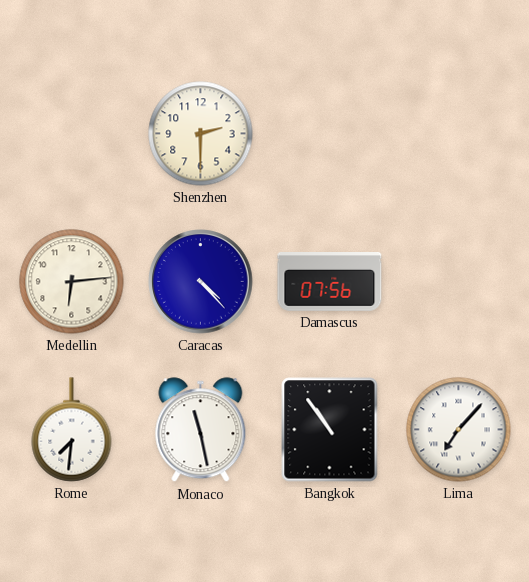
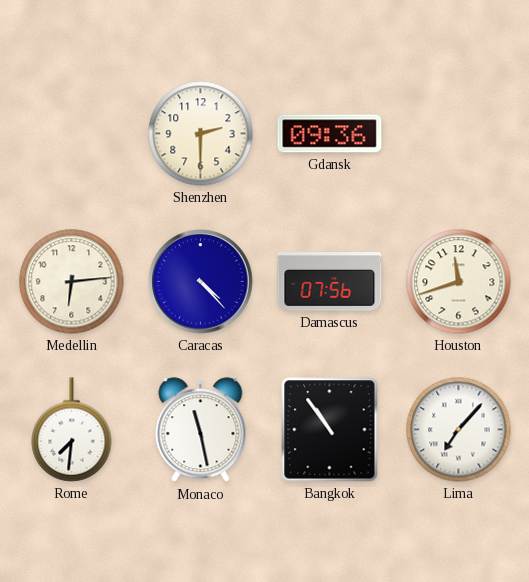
Gdansk: none -> 09:36
Houston: none -> 11:42
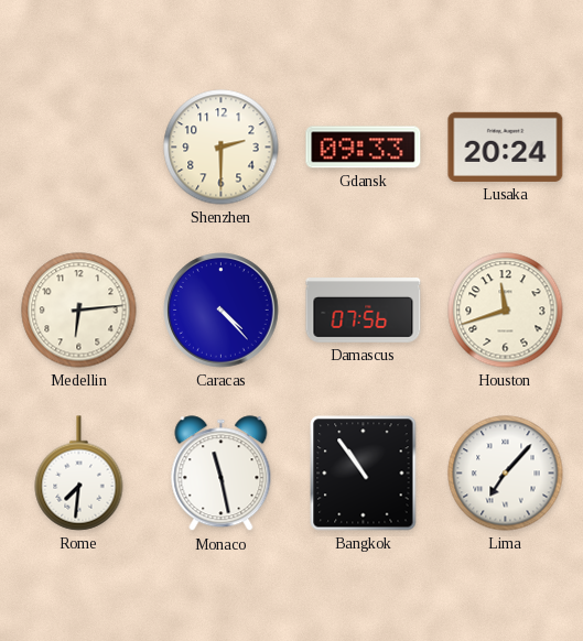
Gdansk: 09:36 -> 09:33
Lusaka: none -> 20:24
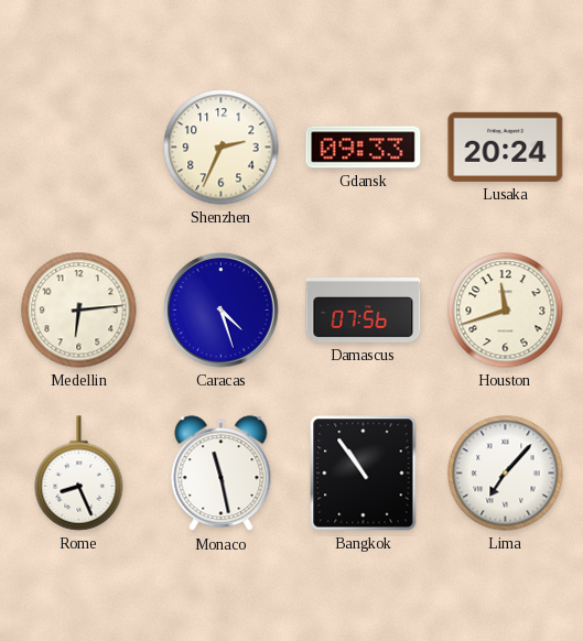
Shenzhen: 2:30 -> 2:34
Caracas: 4:23 -> 4:27
Rome: 7:31 -> 8:26
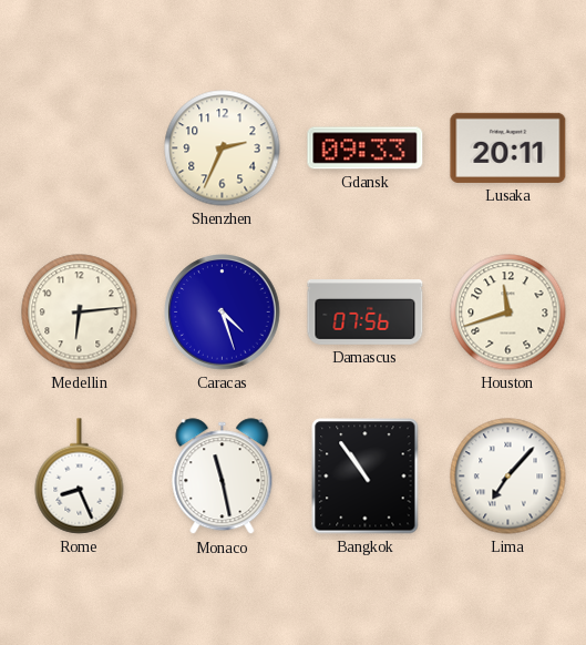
Lusaka: 20:24 -> 20:11
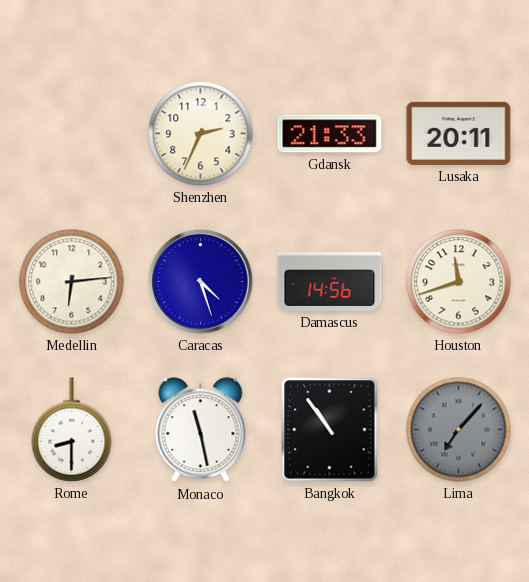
Gdansk: 09:33 -> 21:33
Damascus: 07:56 -> 14:56
Rome: 8:26 -> 8:30
Lima dial: white -> grey
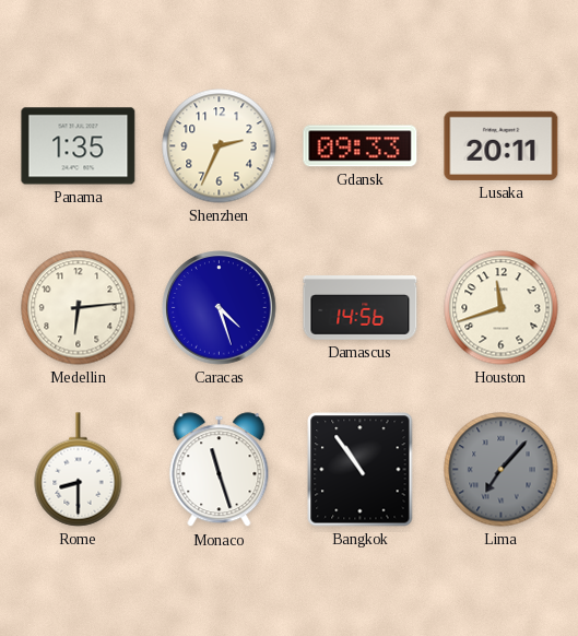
Panama: none -> 1:35
Gdansk: 21:33 -> 09:33
Monaco: 11:28 -> 11:27
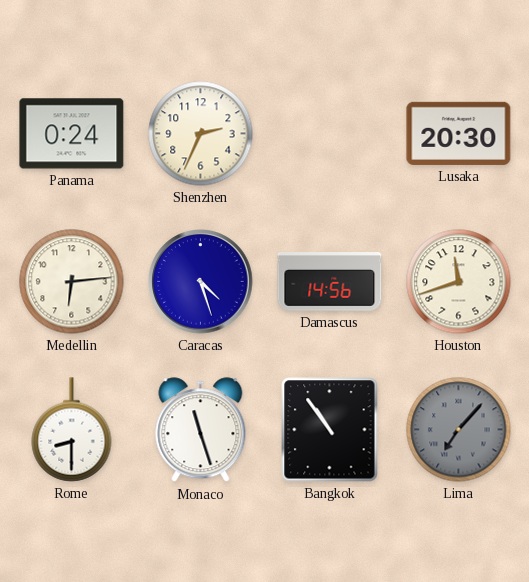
Panama: 1:35 -> 0:24
Gdansk: 09:33 -> none
Lusaka: 20:11 -> 20:30
